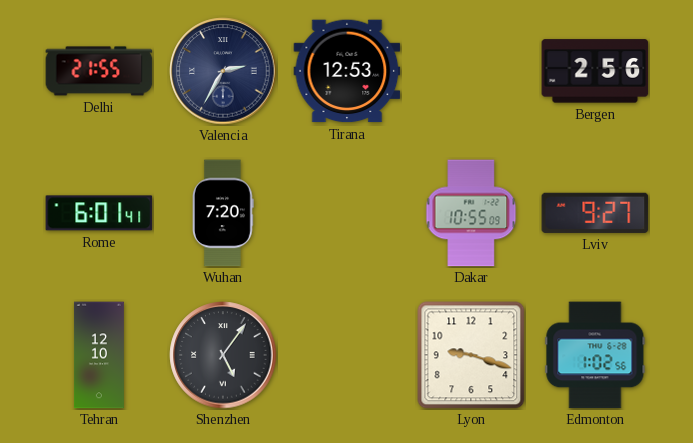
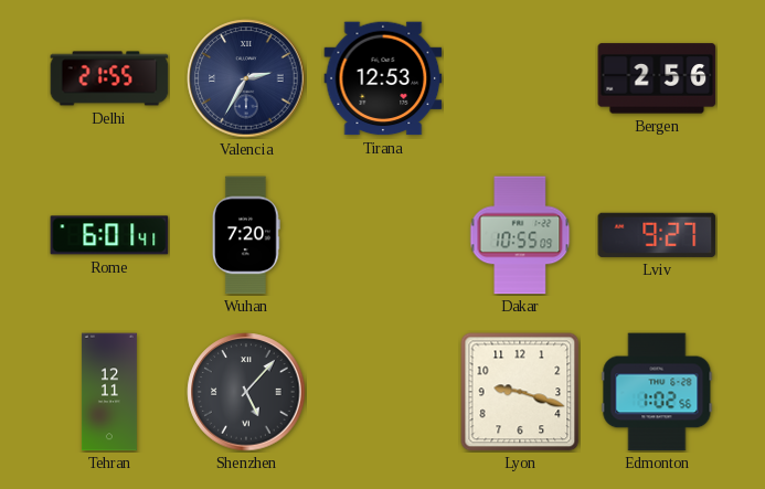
Tehran: 12:10 -> 12:11
Shenzhen: 5:06 -> 5:07
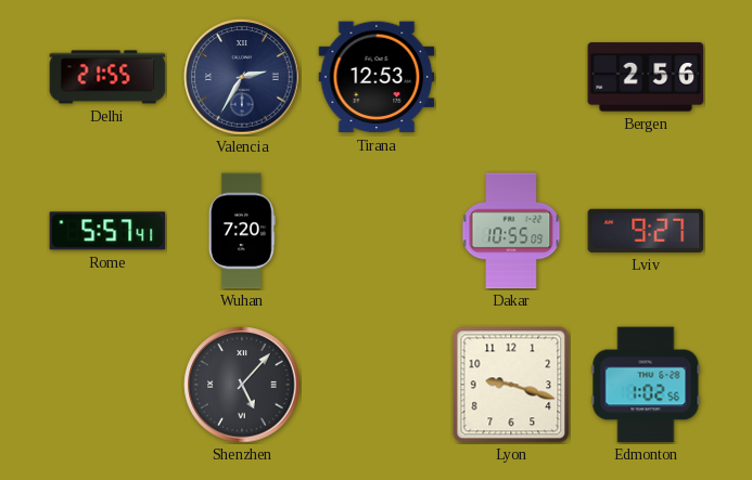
Rome: 6:01 -> 5:57
Tehran: 12:11 -> none
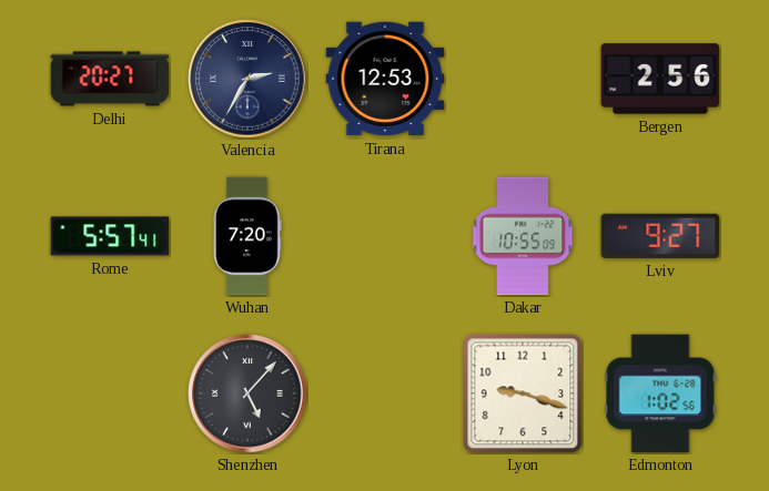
Delhi: 21:55 -> 20:27
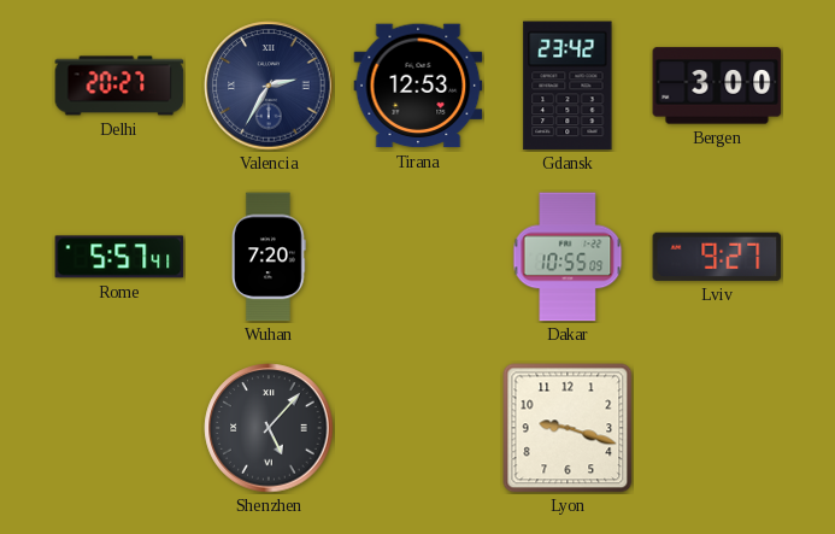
Gdansk: none -> 23:42
Bergen: 2:56 -> 3:00
Edmonton: 1:02 -> none
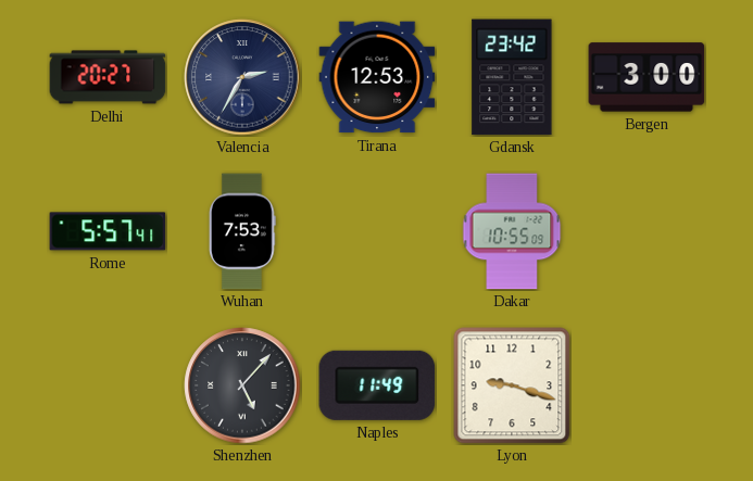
Wuhan: 7:20 -> 7:53
Lviv: 9:27 -> none
Naples: none -> 11:49
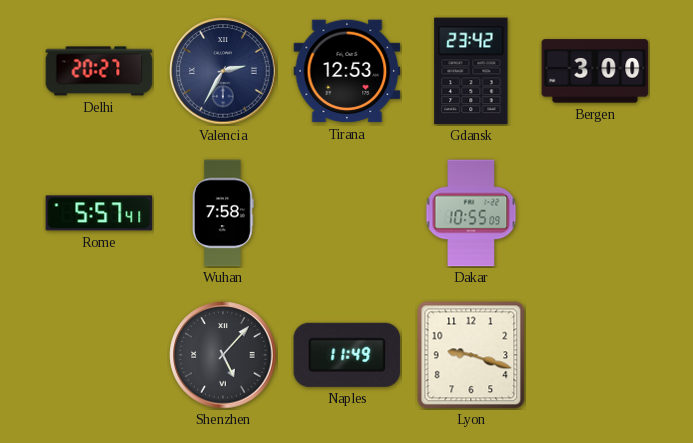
Wuhan: 7:53 -> 7:58
